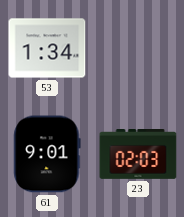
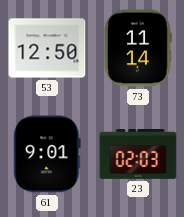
53: 1:34 -> 12:50
73: none -> 11:14
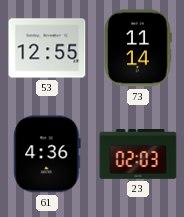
53: 12:50 -> 12:55
61: 9:01 -> 4:36
